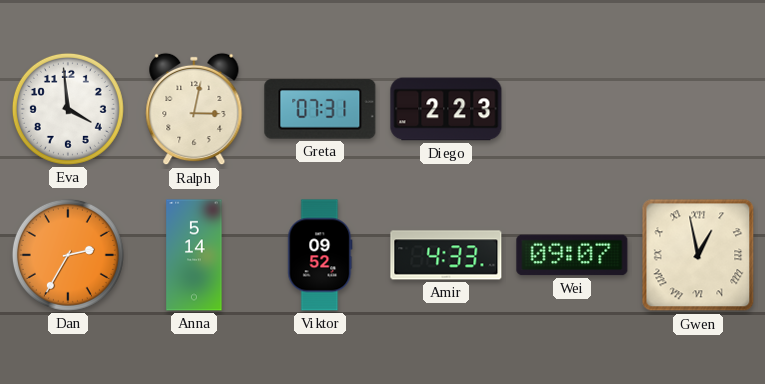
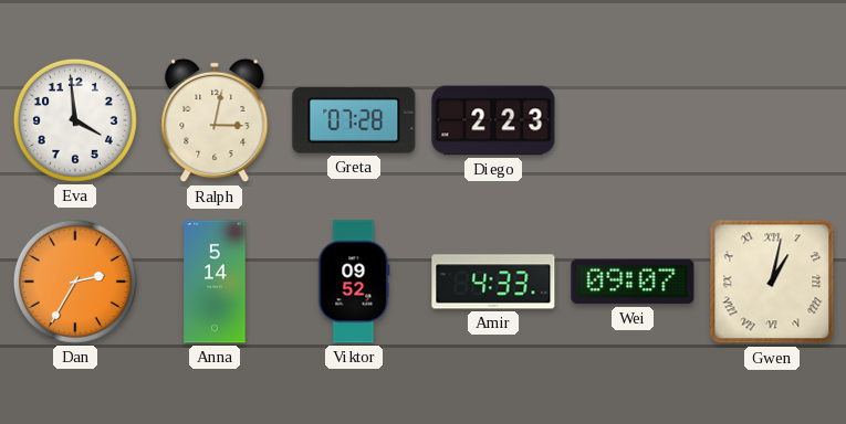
Greta: 07:31 -> 07:28
Gwen: 12:58 -> 1:02
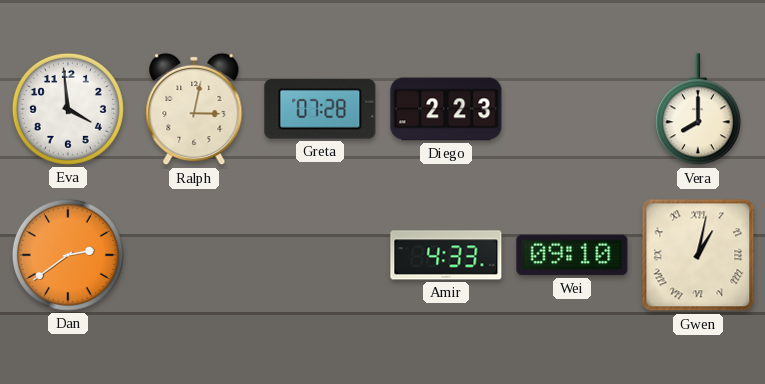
Vera: none -> 8:00
Dan: 2:35 -> 2:39
Anna: 5:14 -> none
Viktor: 09:52 -> none
Wei: 09:07 -> 09:10
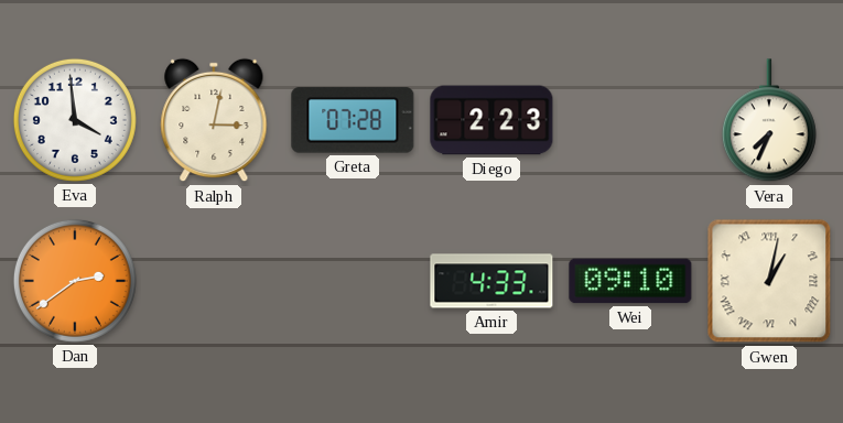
Vera: 8:00 -> 7:34
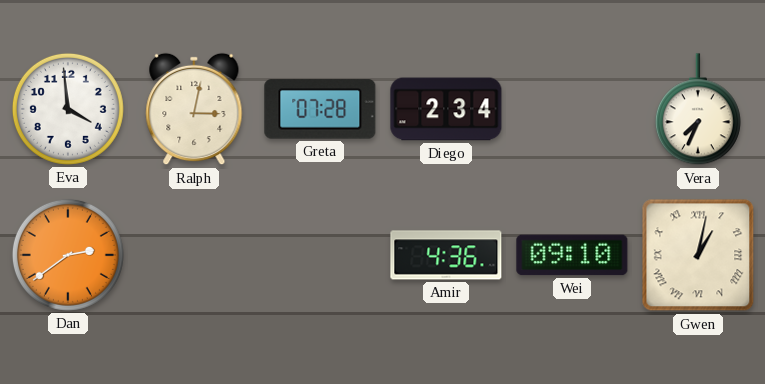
Diego: 2:23 -> 2:34
Amir: 4:33 -> 4:36
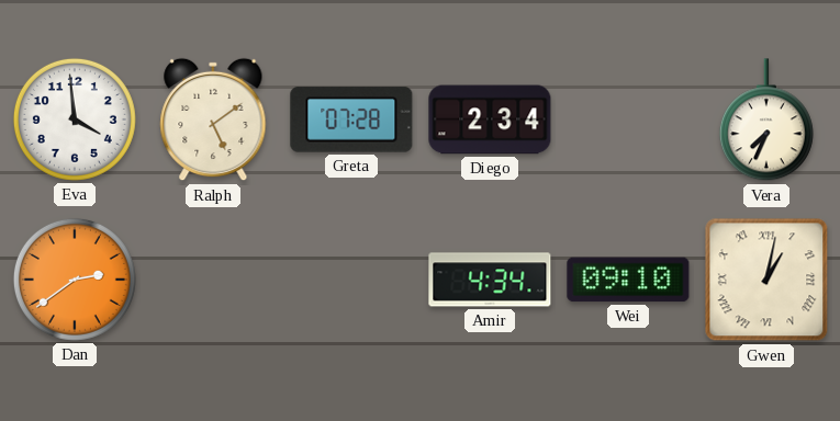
Ralph: 3:02 -> 5:09
Amir: 4:36 -> 4:34
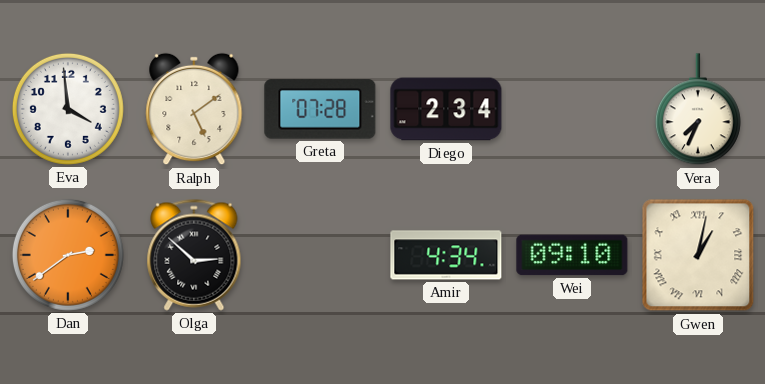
Olga: none -> 2:52
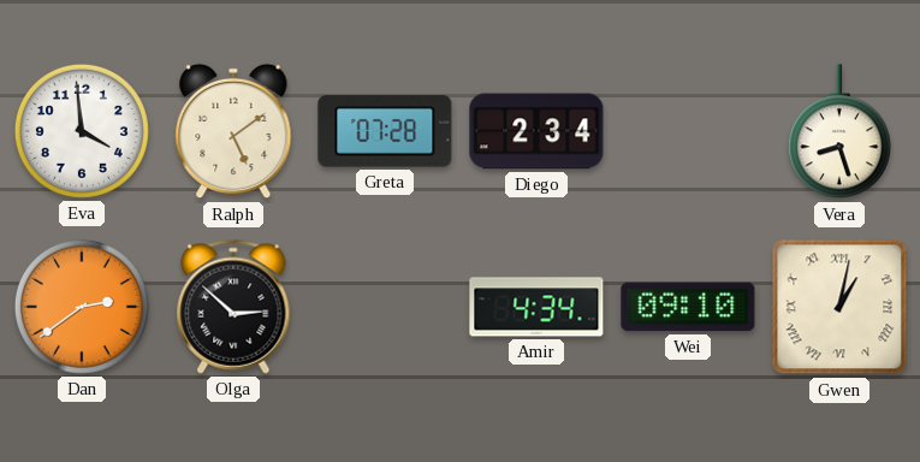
Vera: 7:34 -> 8:27
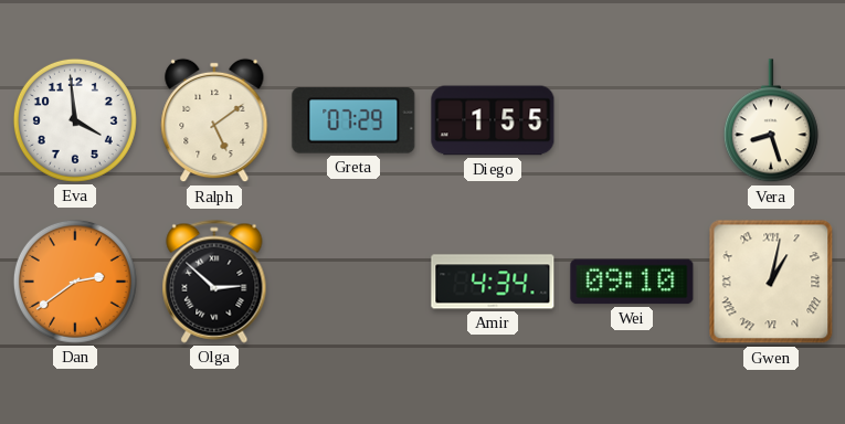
Greta: 07:28 -> 07:29
Diego: 2:34 -> 1:55
